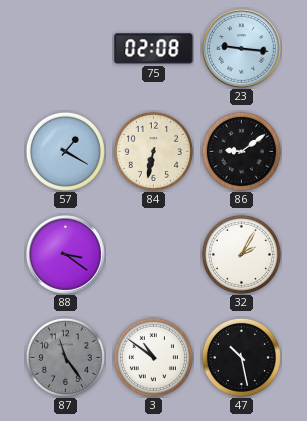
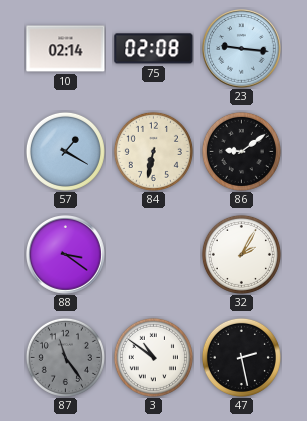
10: none -> 02:14
47: 10:28 -> 2:28
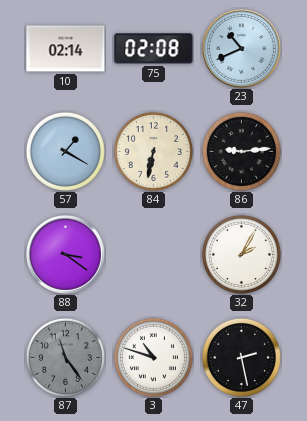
23: 9:16 -> 10:41
86: 9:09 -> 9:14
3: 10:51 -> 10:48
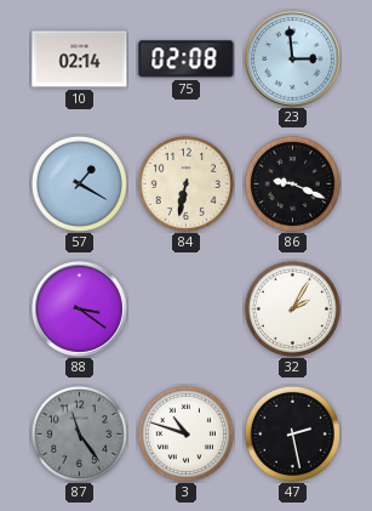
23: 10:41 -> 2:59
86: 9:14 -> 9:19
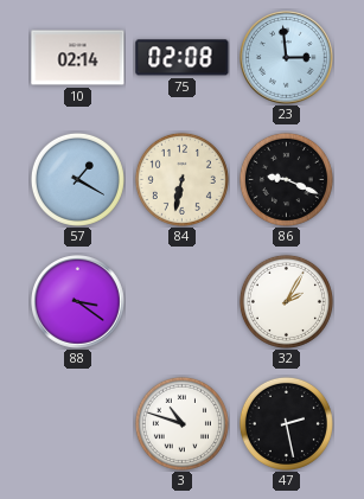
87: 11:24 -> none
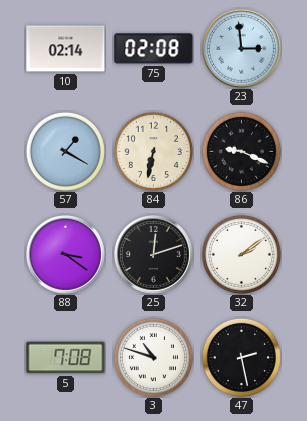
25: none -> 12:12
32: 2:05 -> 2:09
5: none -> 7:08
